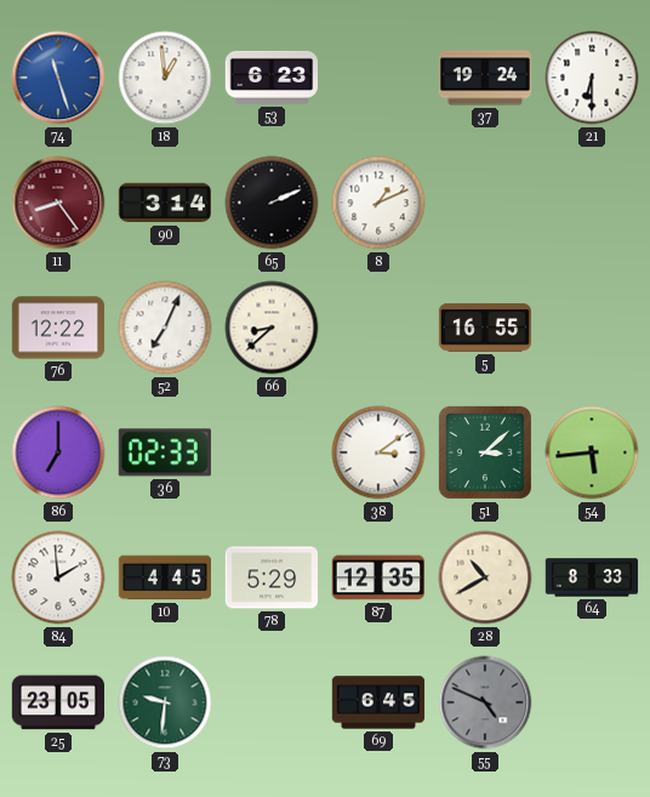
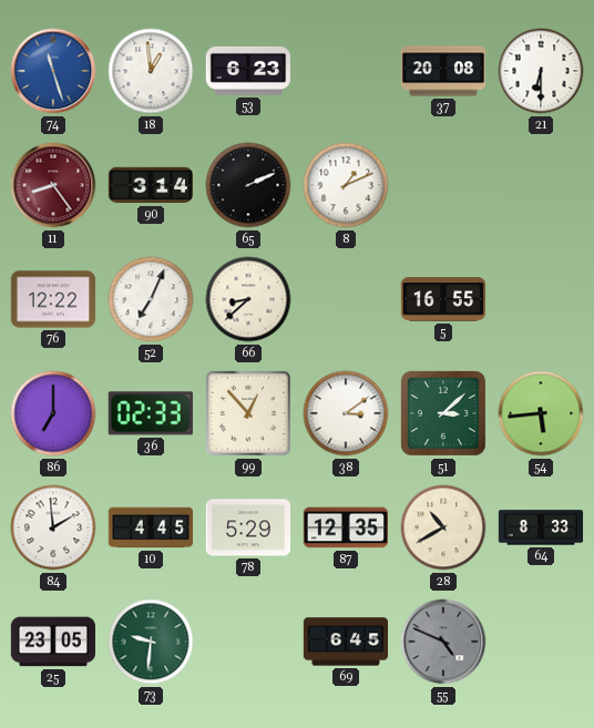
37: 19:24 -> 20:08
99: none -> 12:53
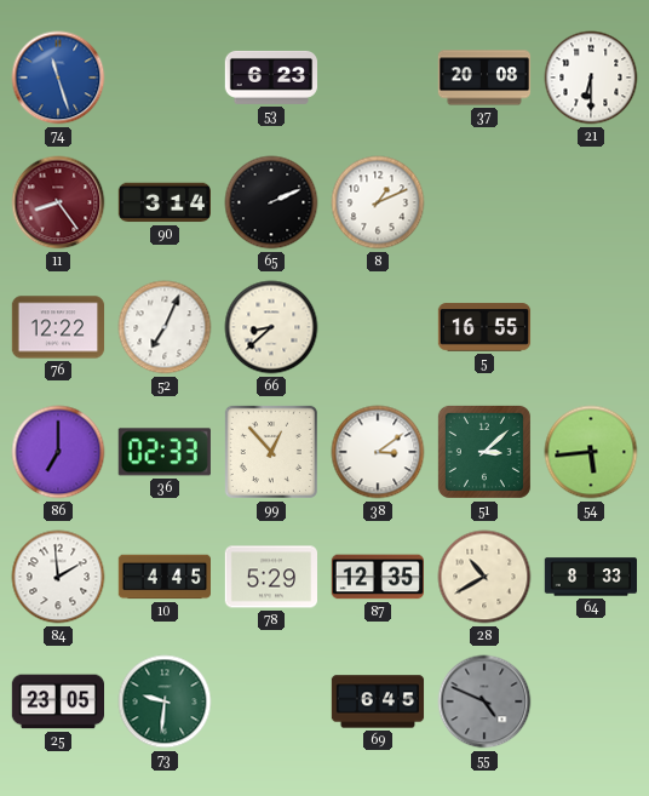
18: 12:59 -> none
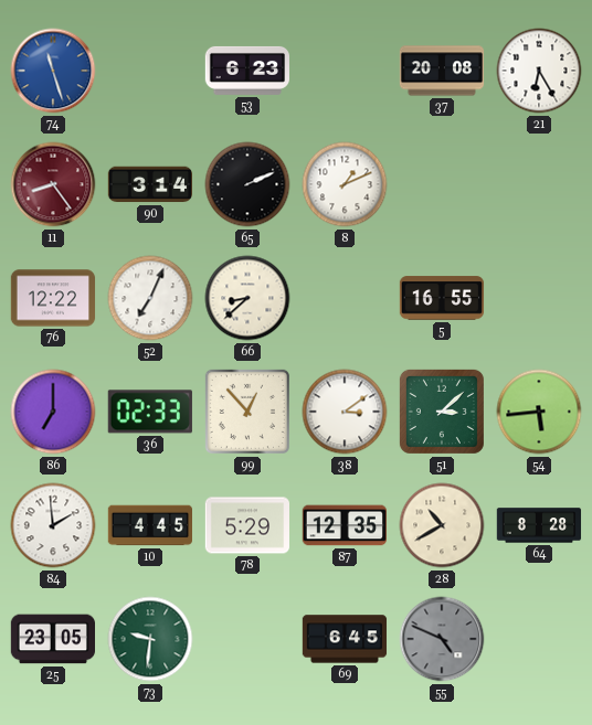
21: 6:30 -> 6:25
64: 8:33 -> 8:28
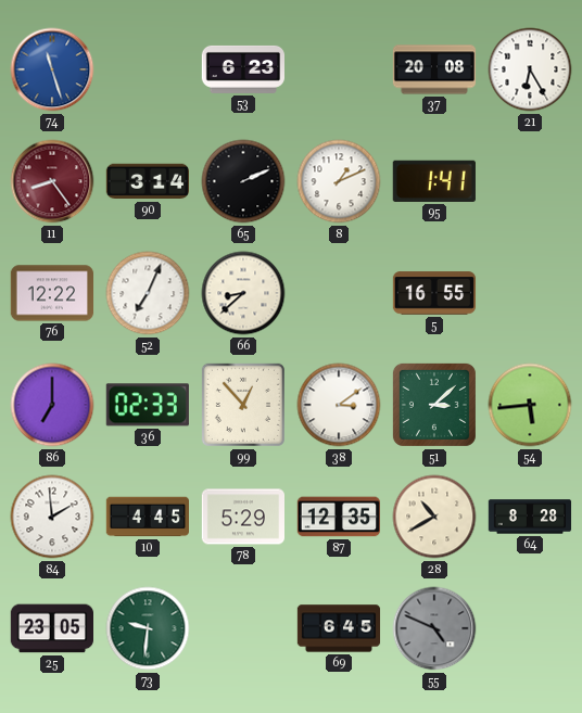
95: none -> 1:41
